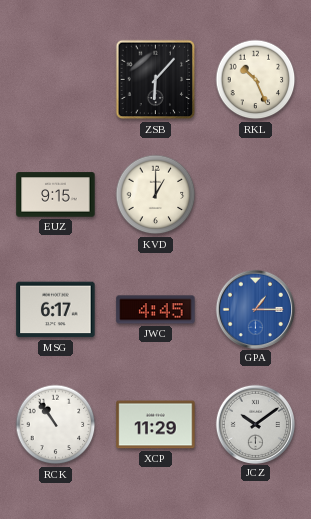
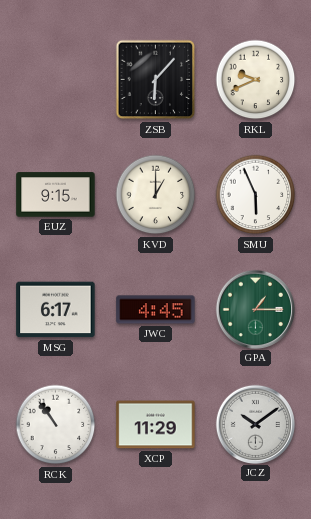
RKL: 10:26 -> 9:41
SMU: none -> 5:56
GPA dial: blue -> green
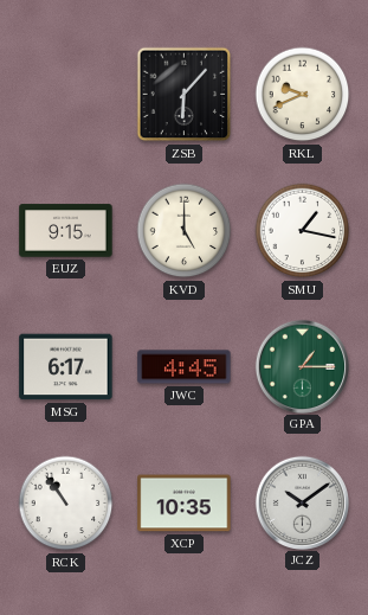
KVD: 1:00 -> 5:00
SMU: 5:56 -> 1:17
XCP: 11:29 -> 10:35
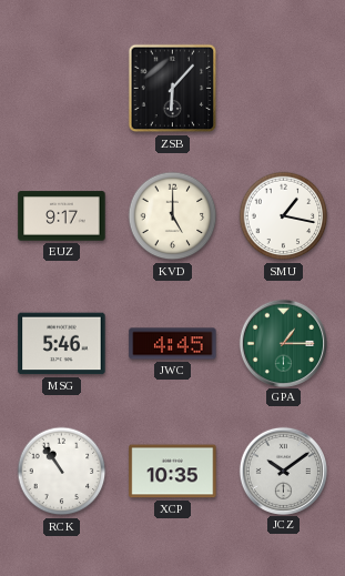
RKL: 9:41 -> none
EUZ: 9:15 -> 9:17
MSG: 6:17 -> 5:46
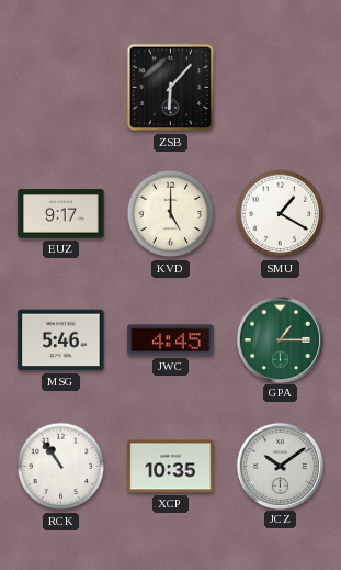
SMU: 1:17 -> 1:20
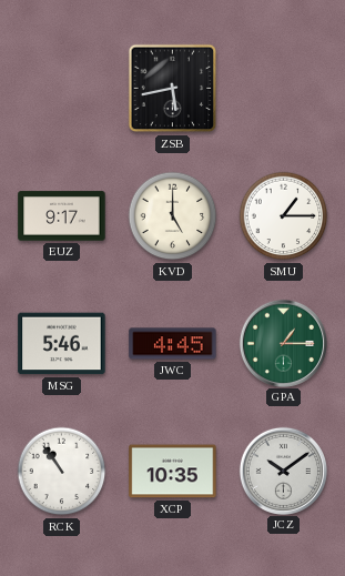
ZSB: 6:07 -> 5:43
SMU: 1:20 -> 1:15
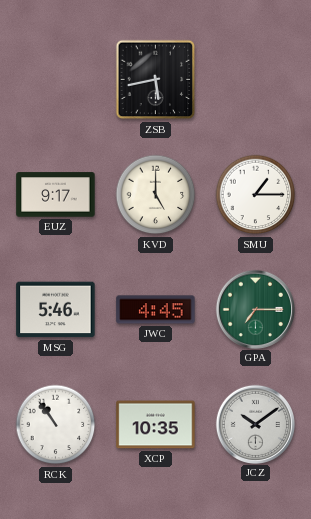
GPA: 1:15 -> 7:15
